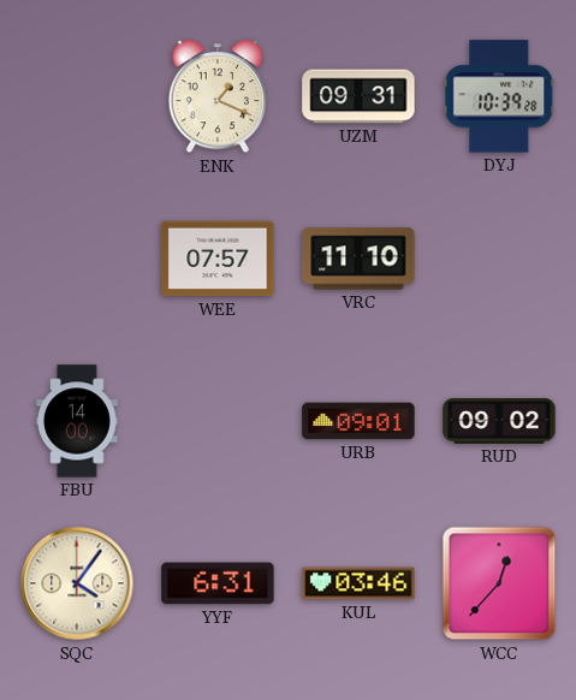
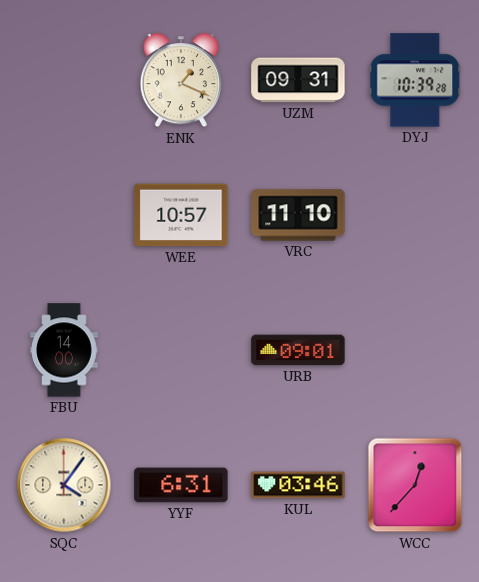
WEE: 07:57 -> 10:57
RUD: 09:02 -> none
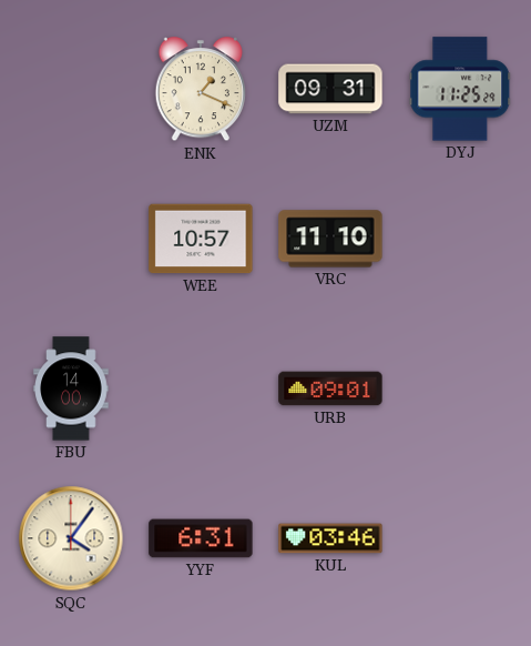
DYJ: 10:39 -> 11:25
WCC: 12:37 -> none
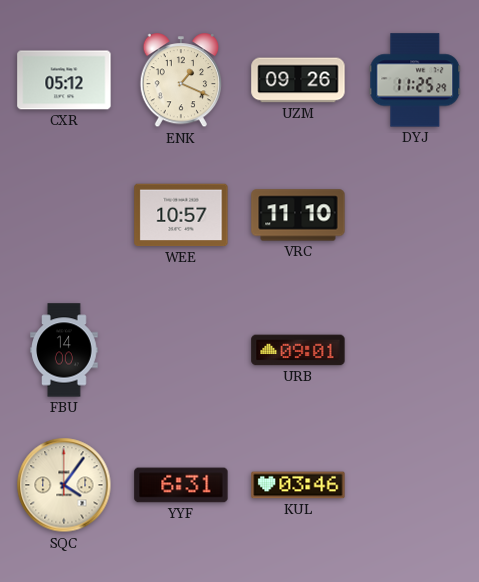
CXR: none -> 05:12
UZM: 09:31 -> 09:26
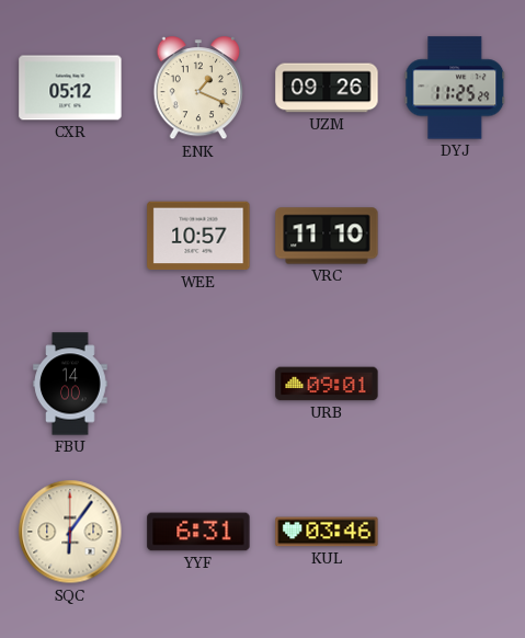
SQC: 4:06 -> 6:06
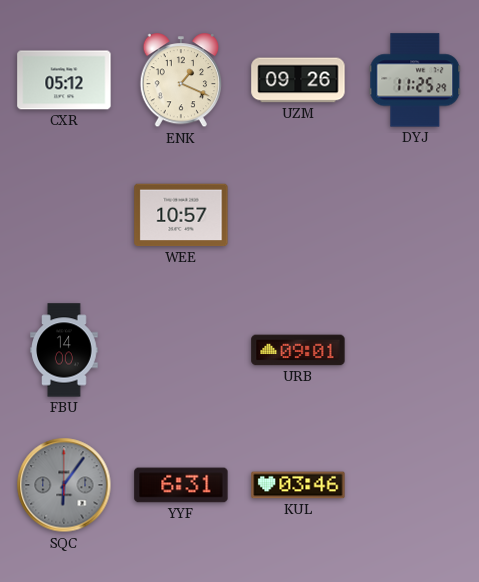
VRC: 11:10 -> none
SQC dial: cream -> grey
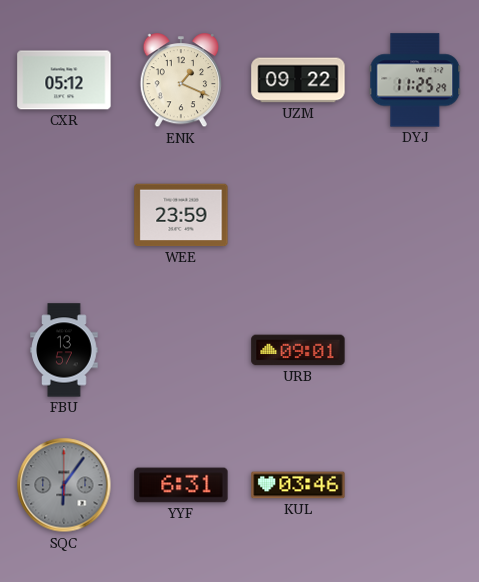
UZM: 09:26 -> 09:22
WEE: 10:57 -> 23:59
FBU: 14:00 -> 13:57
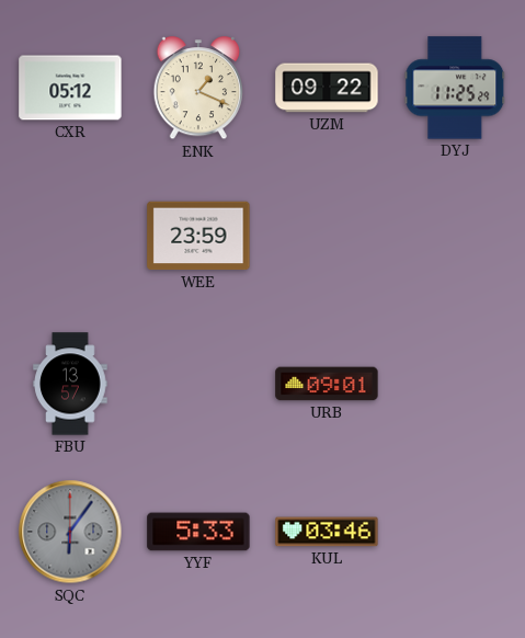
YYF: 6:31 -> 5:33
